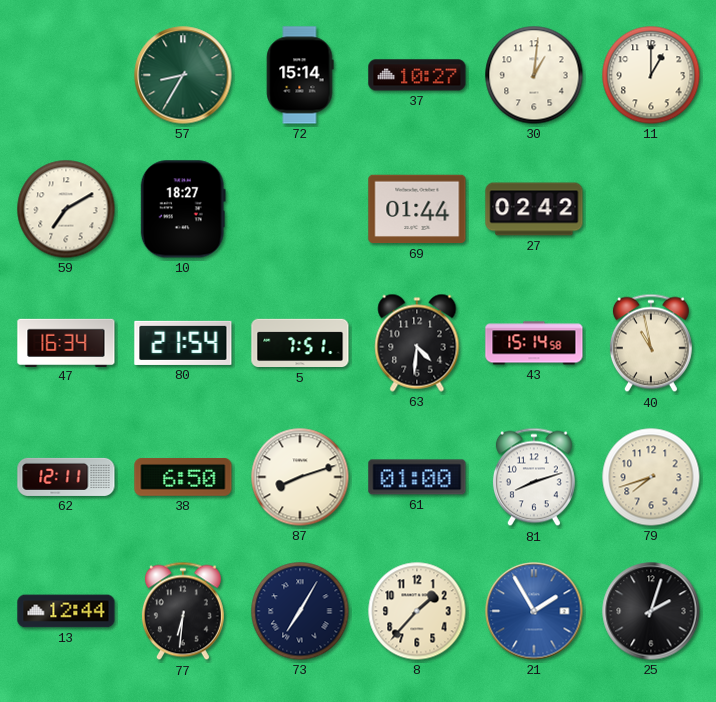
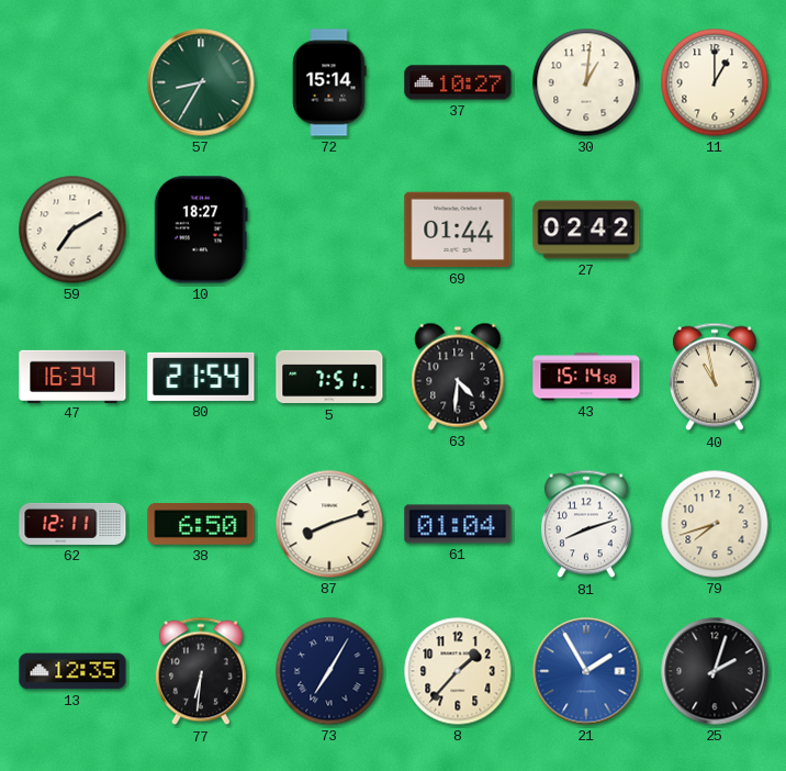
61: 01:00 -> 01:04
13: 12:44 -> 12:35
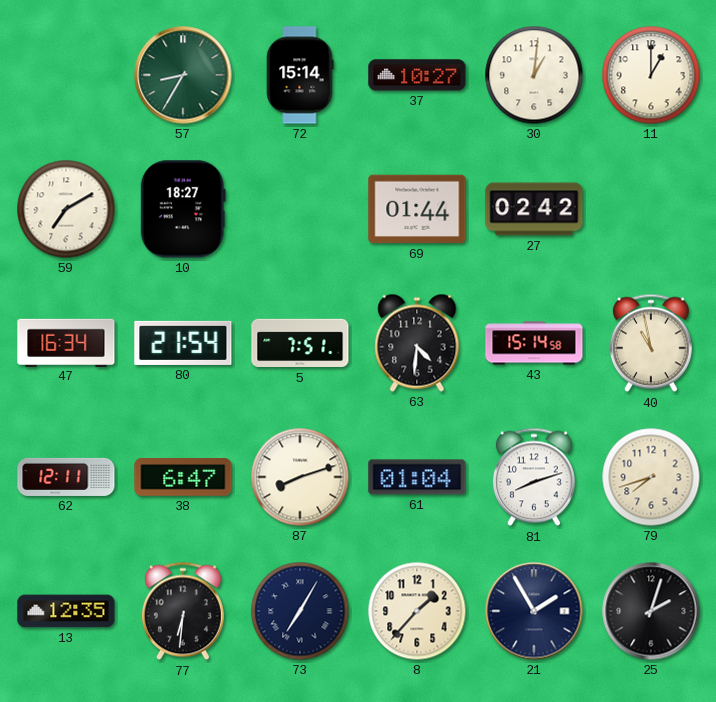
38: 6:50 -> 6:47
21 dial: blue -> navy
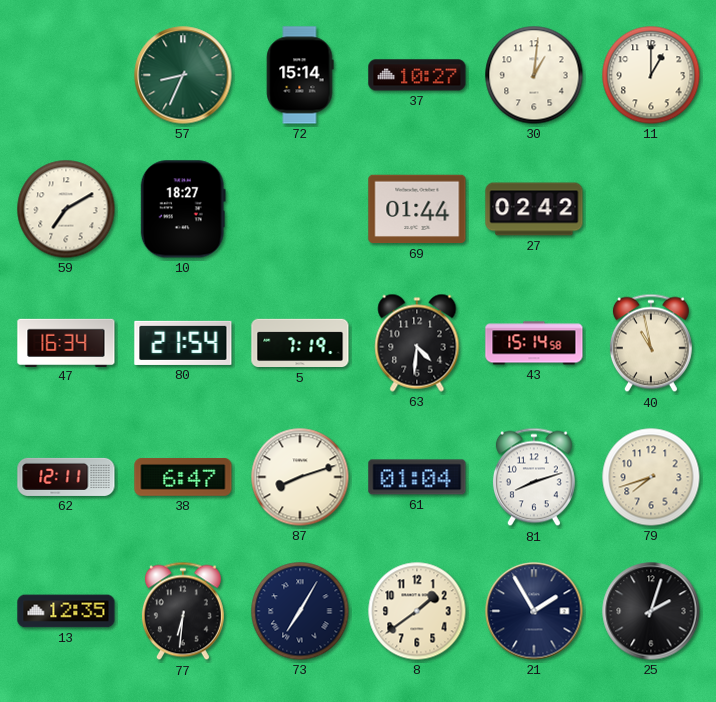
57: 8:35 -> 8:34
5: 7:51 -> 7:19
8: 1:37 -> 1:39
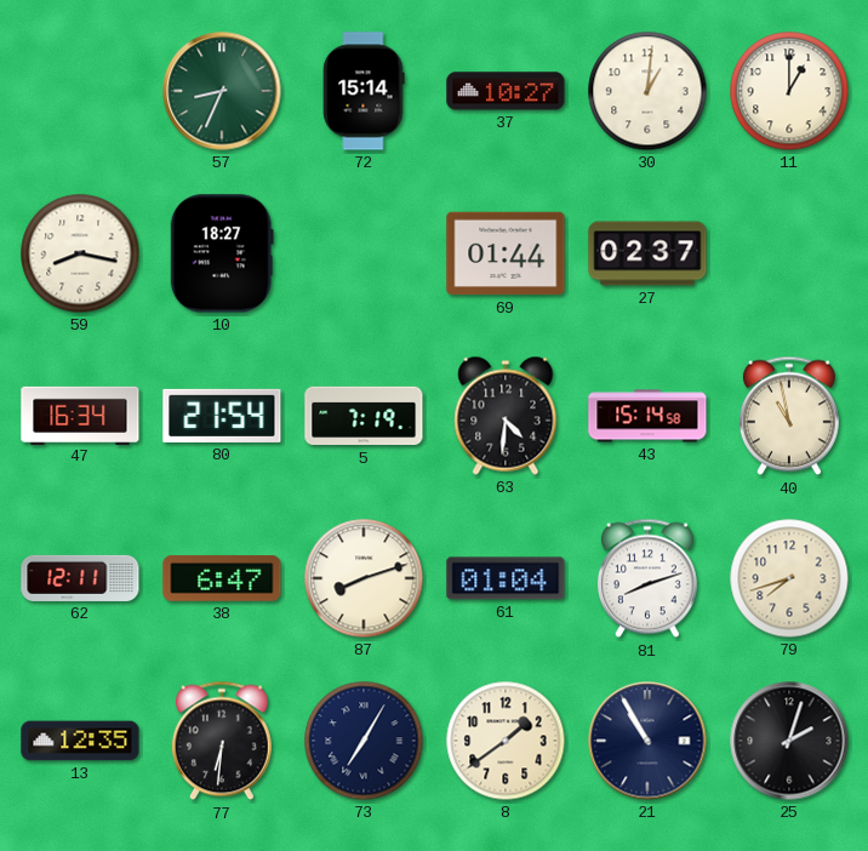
59: 7:10 -> 8:17
27: 02:42 -> 02:37
21: 1:55 -> 10:55
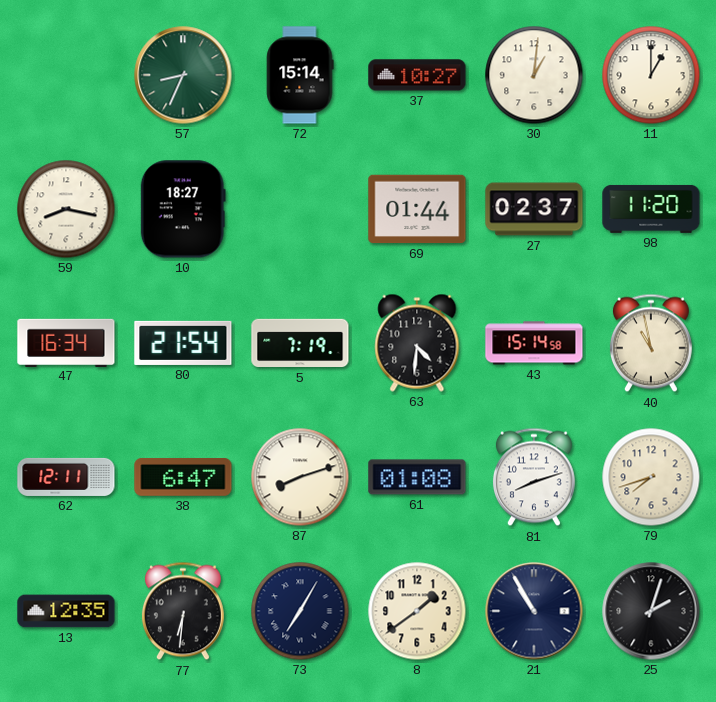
98: none -> 11:20
61: 01:04 -> 01:08
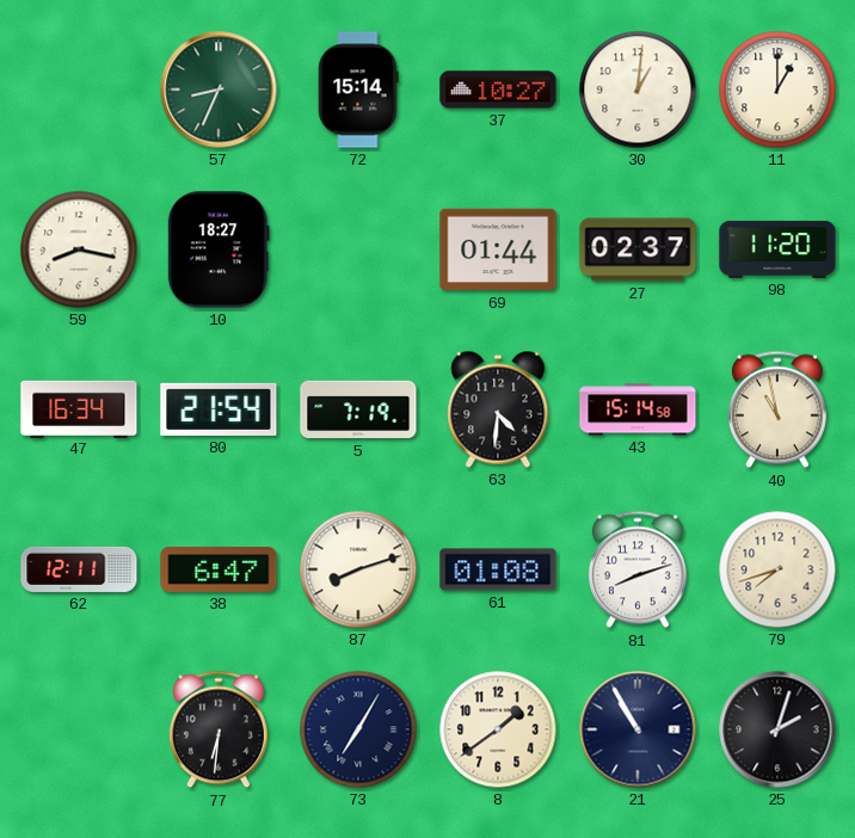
13: 12:35 -> none
